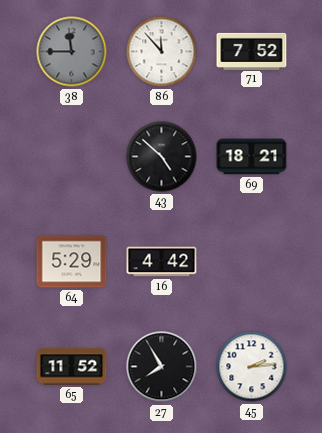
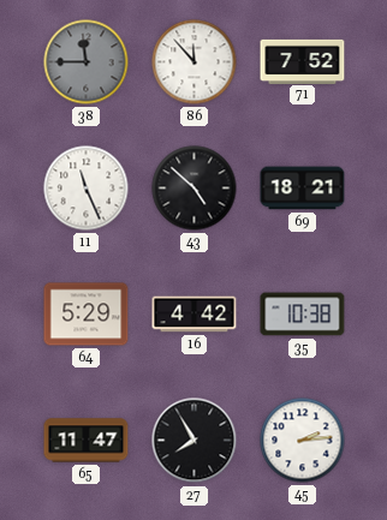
11: none -> 11:26
35: none -> 10:38
65: 11:52 -> 11:47
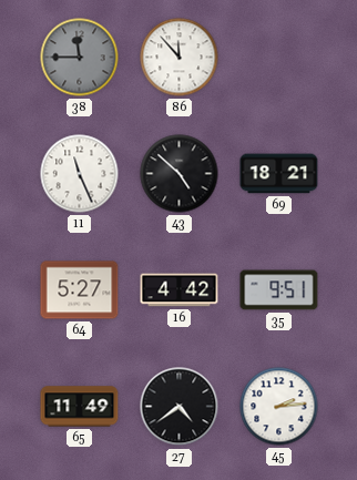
71: 7:52 -> none
64: 5:29 -> 5:27
35: 10:38 -> 9:51
65: 11:47 -> 11:49
27: 7:55 -> 4:39
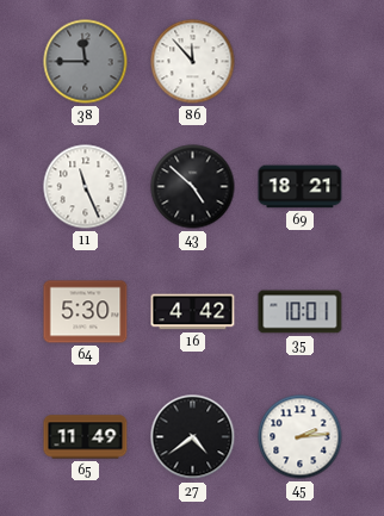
64: 5:27 -> 5:30
35: 9:51 -> 10:01
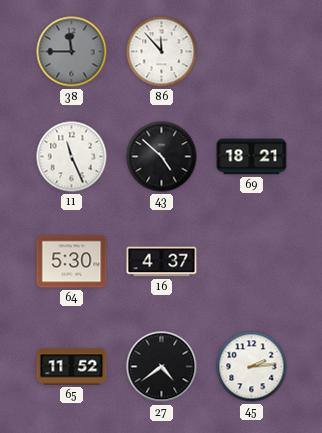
16: 4:42 -> 4:37
35: 10:01 -> none
65: 11:49 -> 11:52
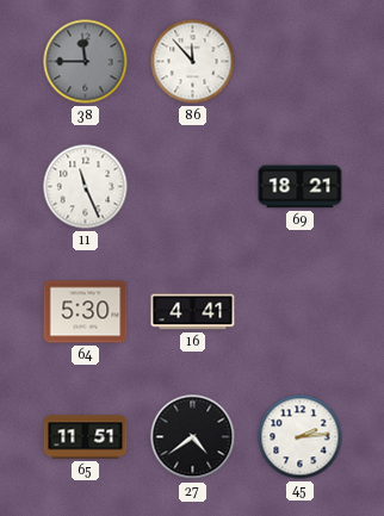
43: 4:52 -> none
16: 4:37 -> 4:41
65: 11:52 -> 11:51
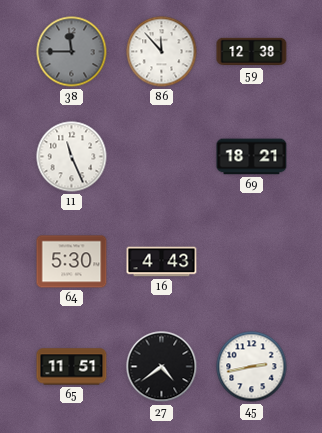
59: none -> 12:38
16: 4:41 -> 4:43
45: 2:14 -> 2:43
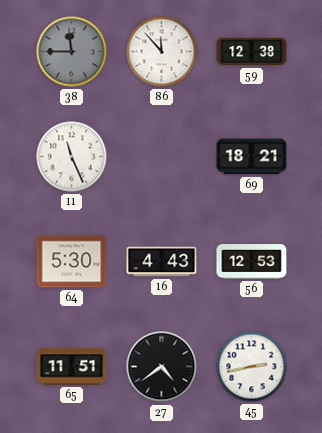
56: none -> 12:53
